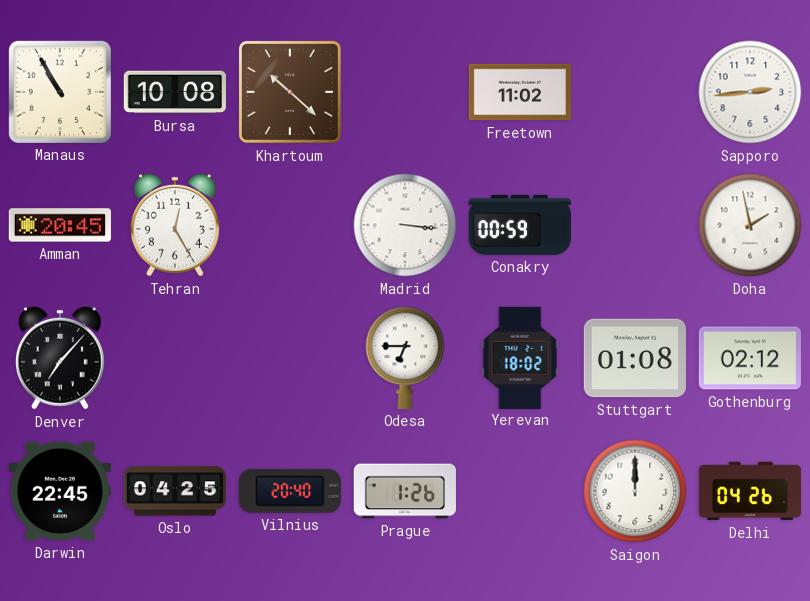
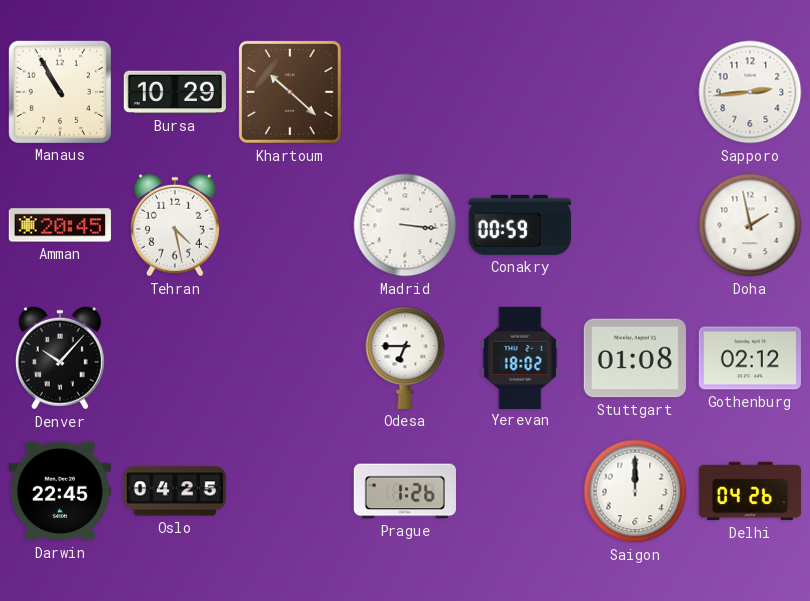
Bursa: 10:08 -> 10:29
Freetown: 11:02 -> none
Tehran: 12:25 -> 4:28
Denver: 7:07 -> 10:07
Vilnius: 20:40 -> none
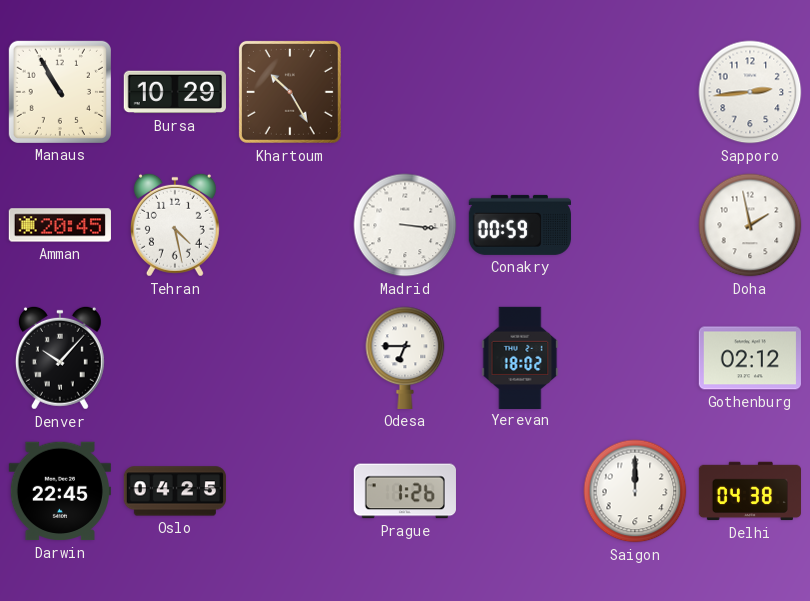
Khartoum: 10:22 -> 10:25
Stuttgart: 01:08 -> none
Delhi: 04:26 -> 04:38
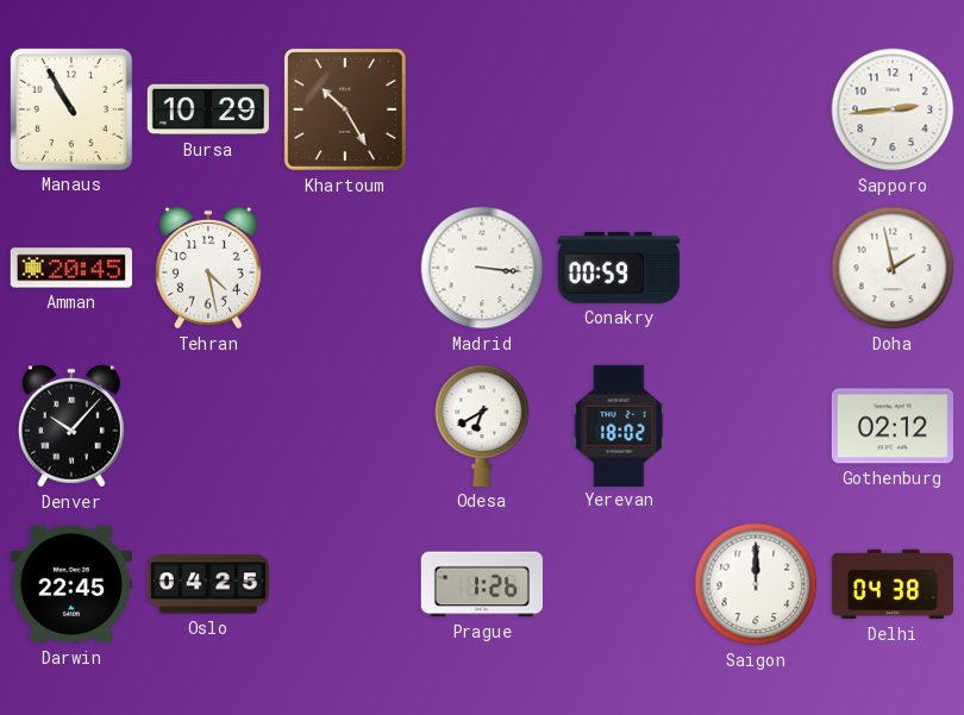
Odesa: 6:45 -> 6:40
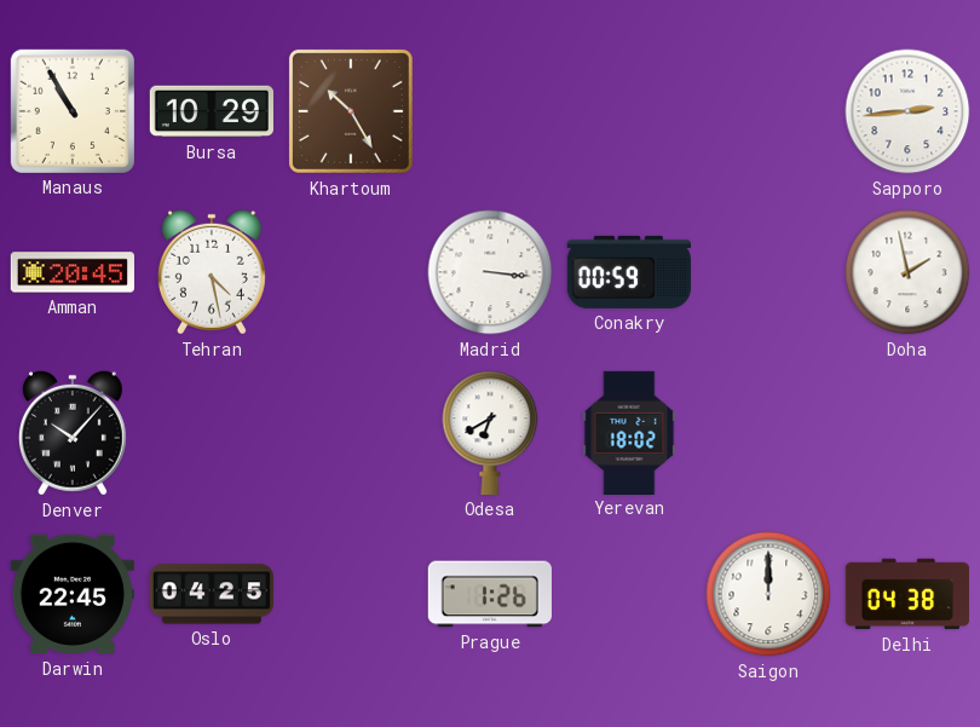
Gothenburg: 02:12 -> none
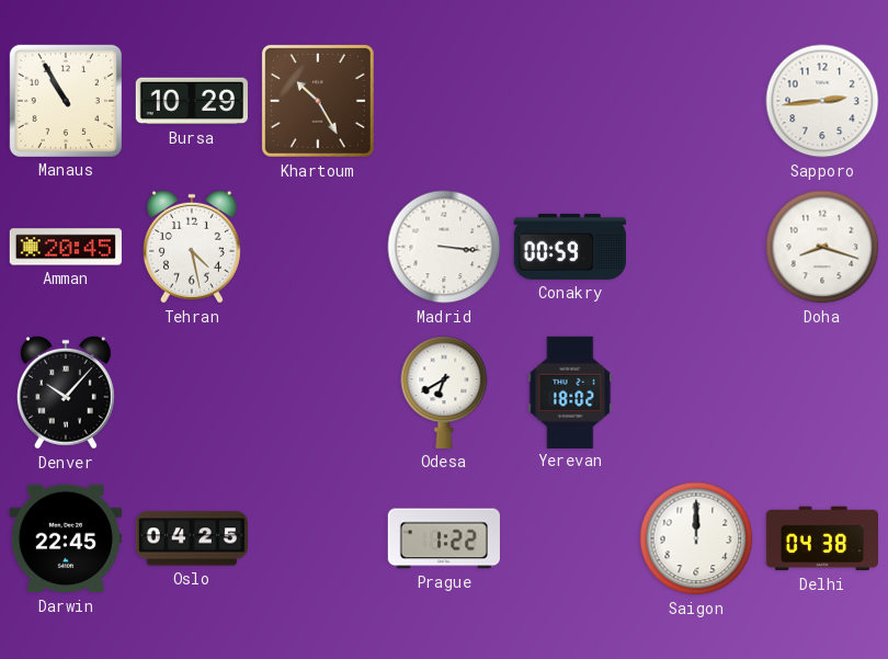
Doha: 1:58 -> 8:18
Prague: 1:26 -> 1:22
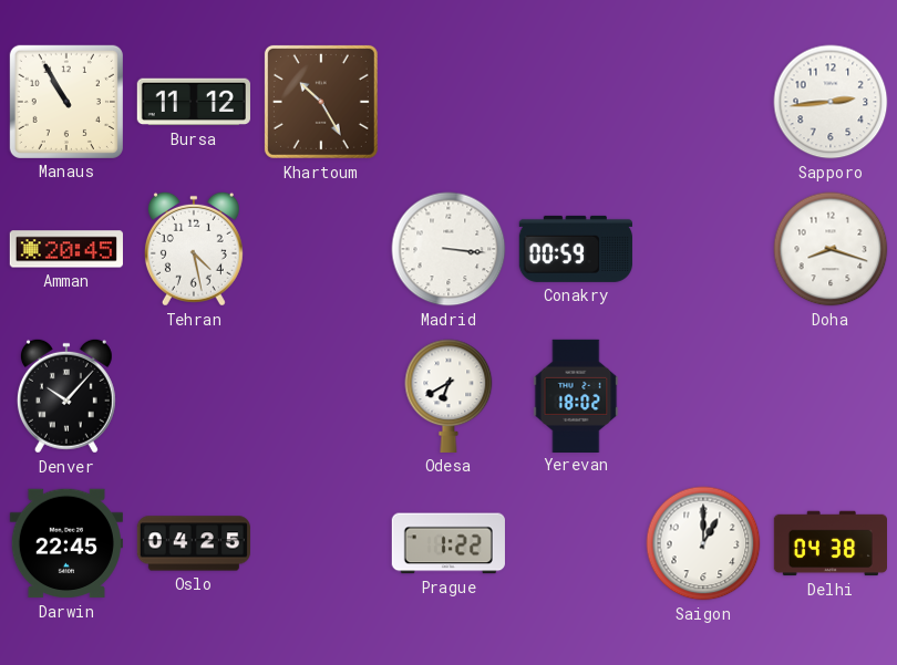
Bursa: 10:29 -> 11:12
Saigon: 12:00 -> 1:00
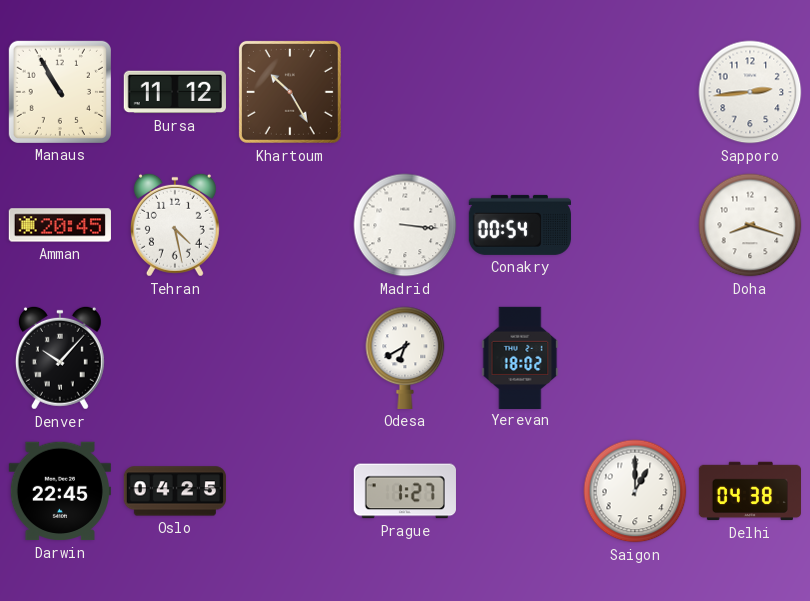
Conakry: 00:59 -> 00:54
Prague: 1:22 -> 1:27
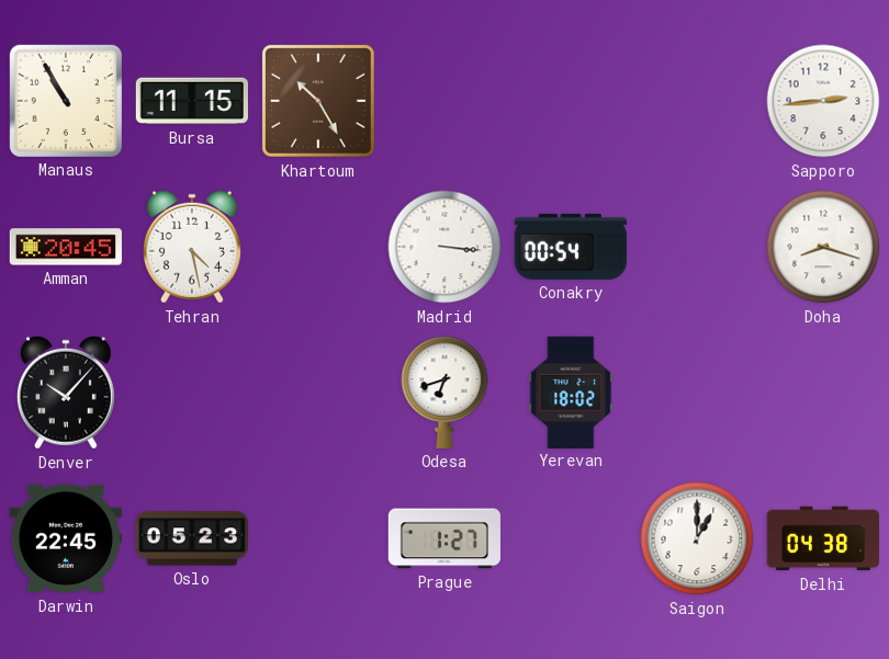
Bursa: 11:12 -> 11:15
Odesa: 6:40 -> 6:42
Oslo: 04:25 -> 05:23
